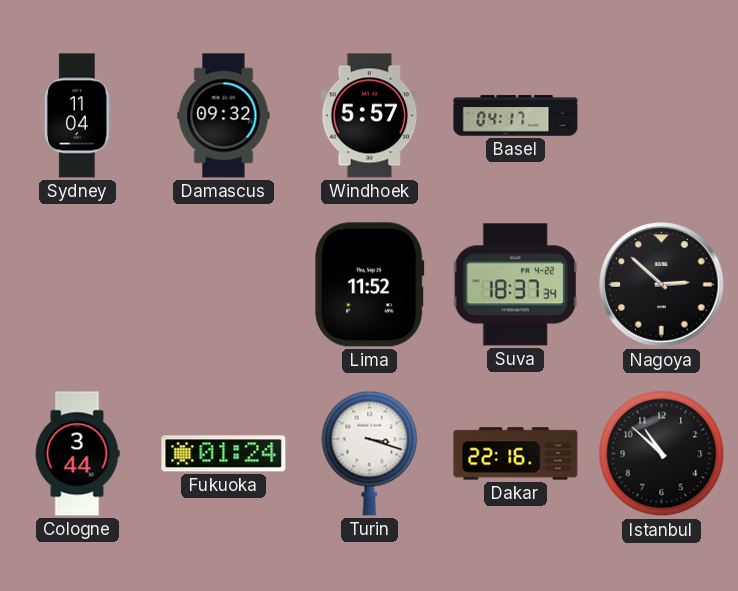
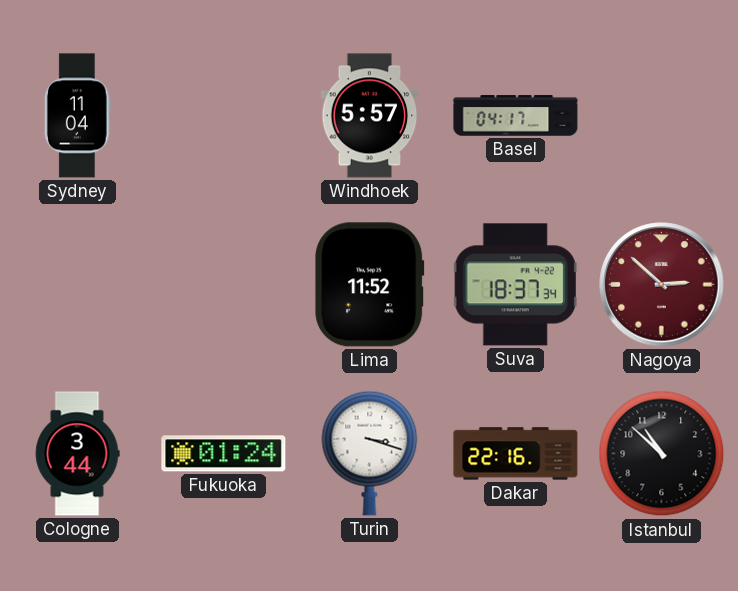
Damascus: 09:32 -> none
Nagoya dial: black -> burgundy
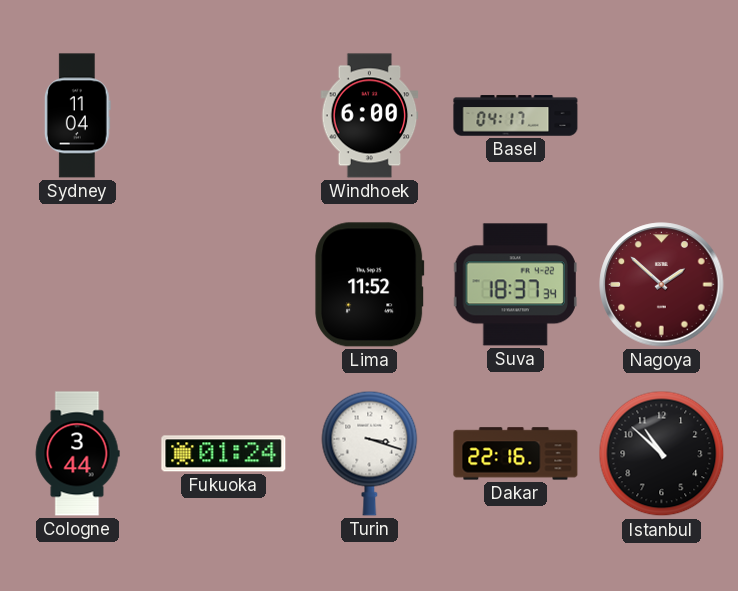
Windhoek: 5:57 -> 6:00
Nagoya: 2:52 -> 1:52
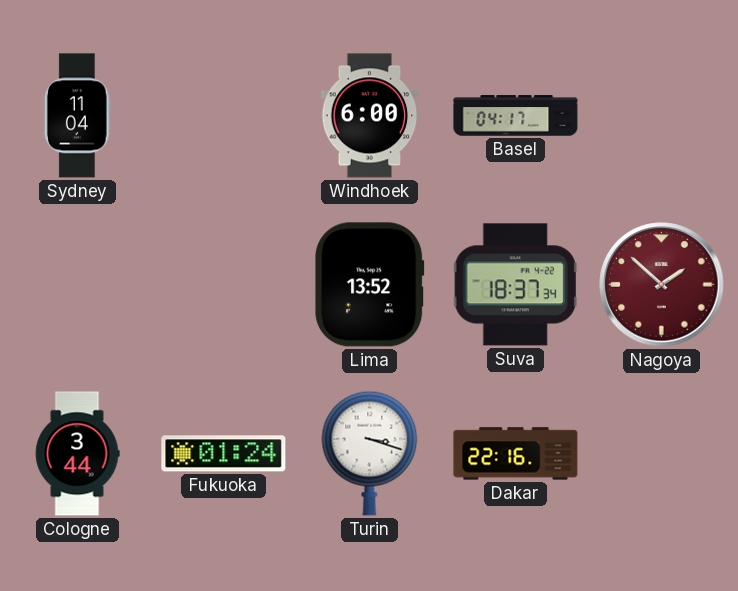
Lima: 11:52 -> 13:52
Istanbul: 10:52 -> none
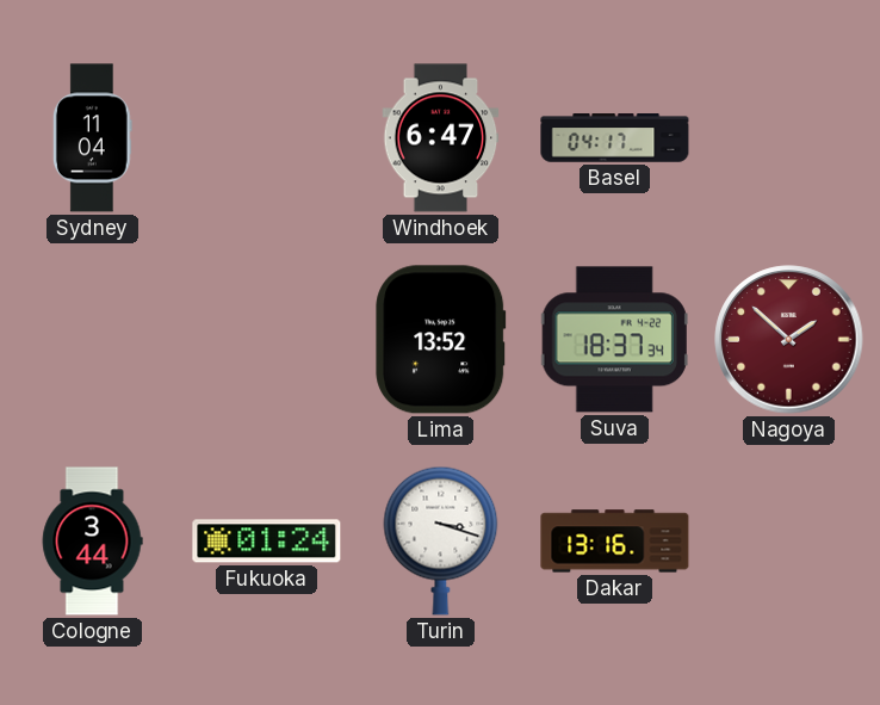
Windhoek: 6:00 -> 6:47
Dakar: 22:16 -> 13:16
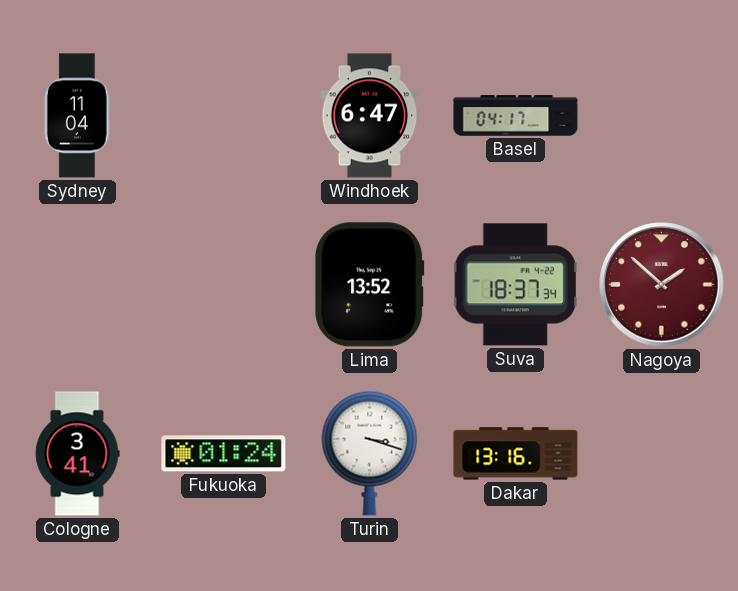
Cologne: 3:44 -> 3:41
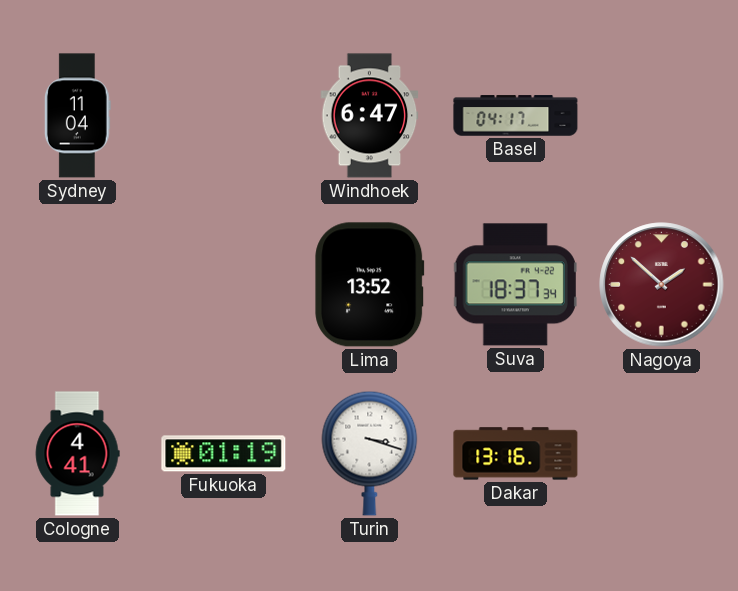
Cologne: 3:41 -> 4:41
Fukuoka: 01:24 -> 01:19
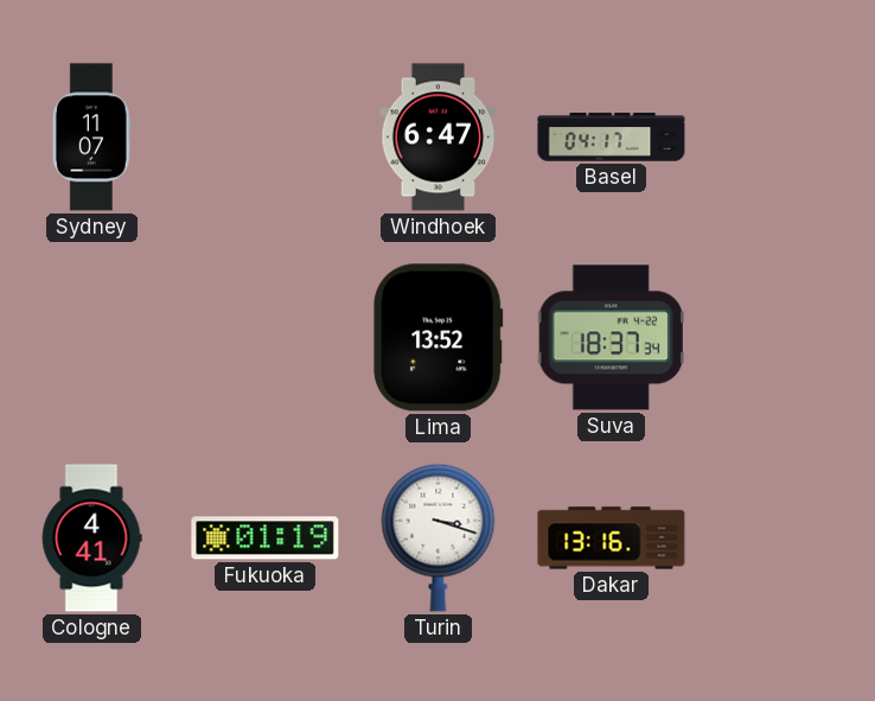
Sydney: 11:04 -> 11:07
Nagoya: 1:52 -> none
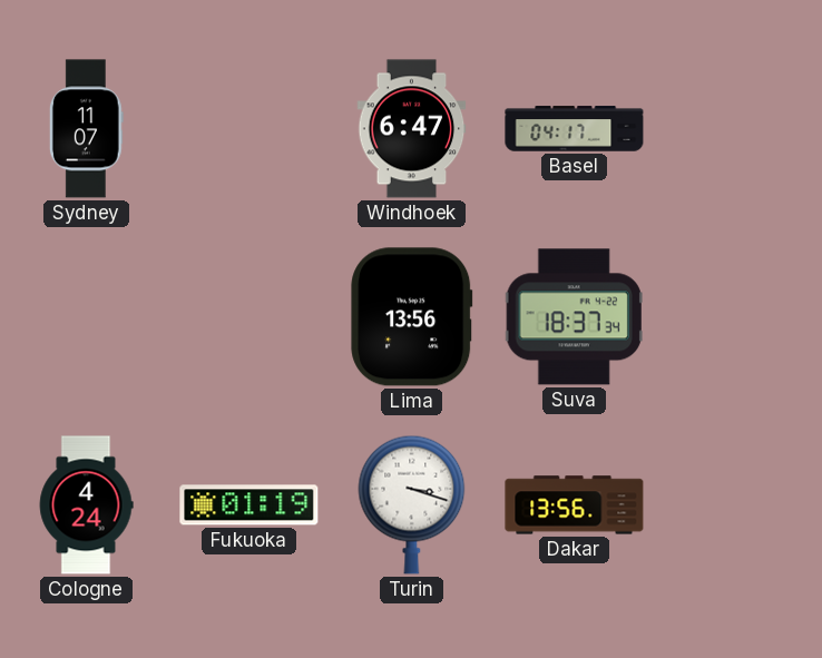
Lima: 13:52 -> 13:56
Cologne: 4:41 -> 4:24
Dakar: 13:16 -> 13:56
